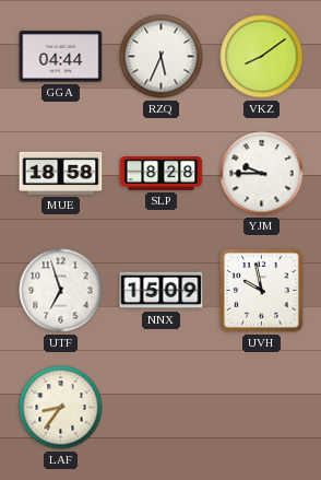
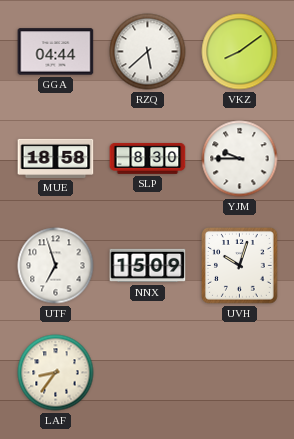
RZQ: 5:34 -> 5:38
SLP: 8:28 -> 8:30
UVH: 9:58 -> 10:03
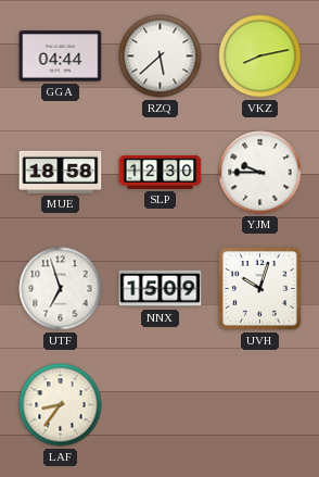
VKZ: 8:09 -> 8:13
SLP: 8:30 -> 12:30
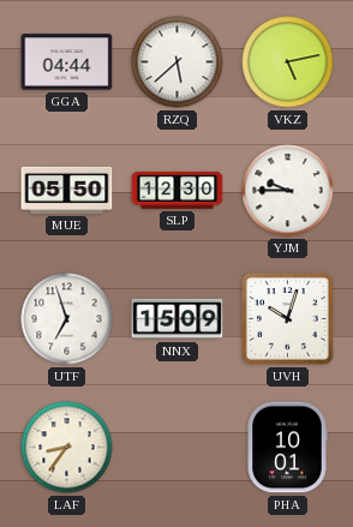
VKZ: 8:13 -> 5:13
MUE: 18:58 -> 05:50
PHA: none -> 10:01
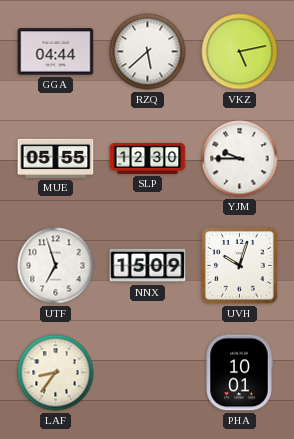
MUE: 05:50 -> 05:55
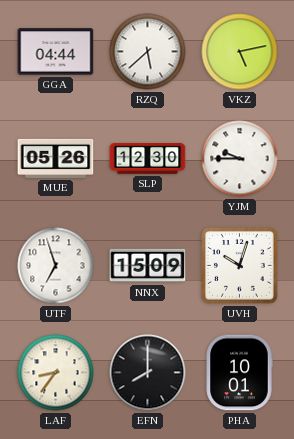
MUE: 05:55 -> 05:26
EFN: none -> 8:00
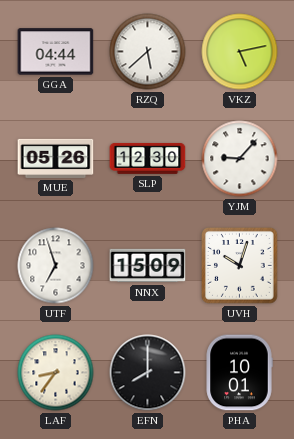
YJM: 9:45 -> 9:07
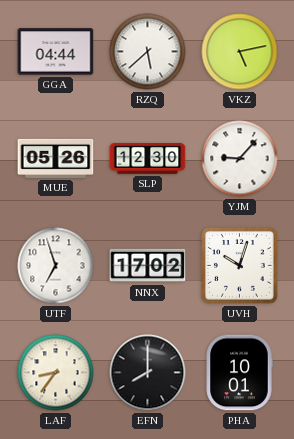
NNX: 15:09 -> 17:02
